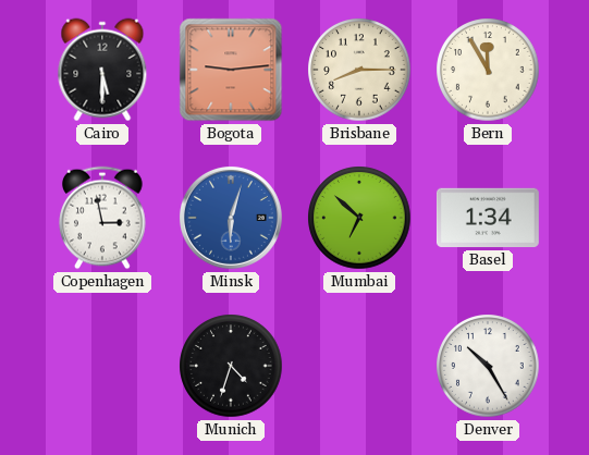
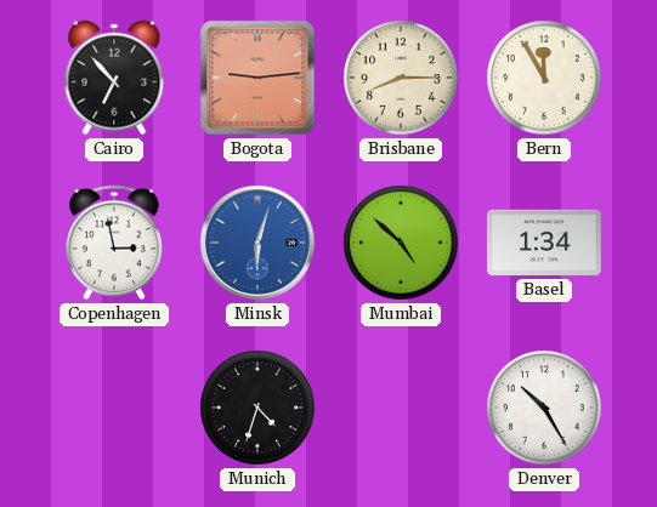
Cairo: 5:30 -> 6:53
Mumbai: 6:52 -> 4:52
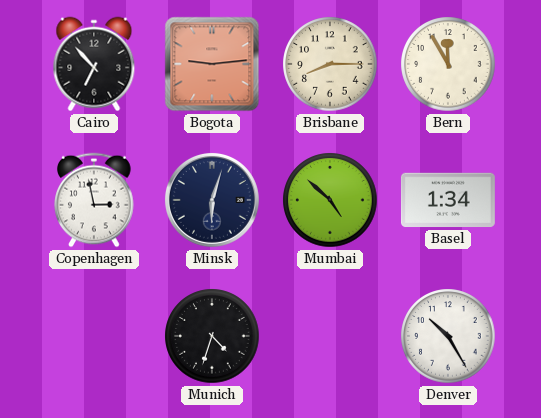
Minsk dial: blue -> navy
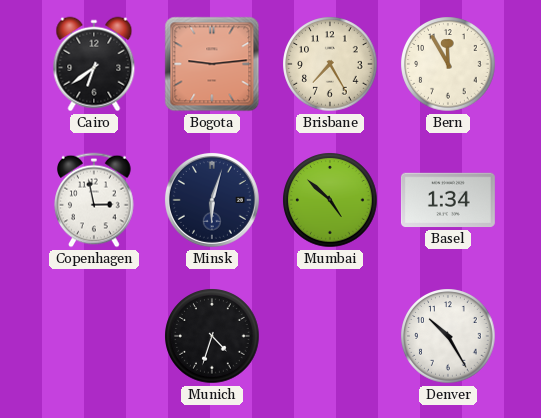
Cairo: 6:53 -> 6:39
Brisbane: 8:15 -> 7:25
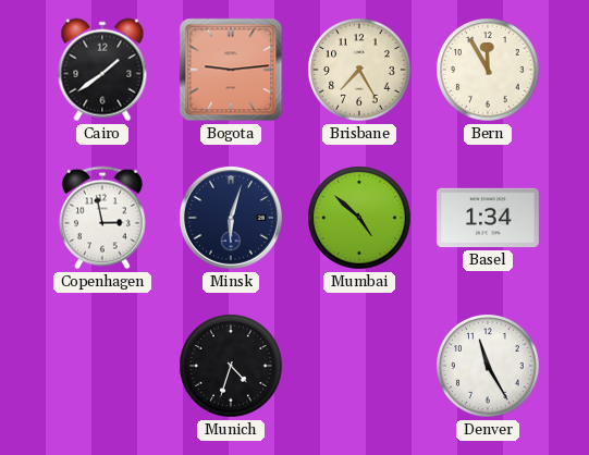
Cairo: 6:39 -> 1:39
Denver: 10:25 -> 11:25
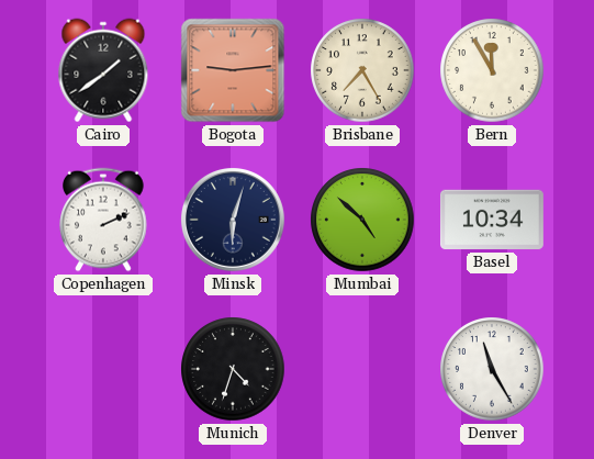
Copenhagen: 2:58 -> 2:11
Basel: 1:34 -> 10:34
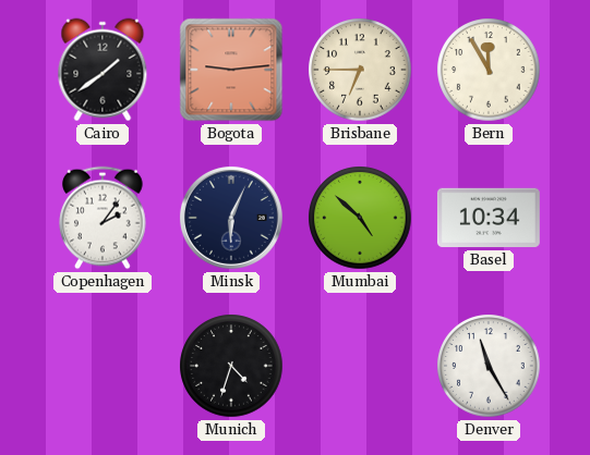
Brisbane: 7:25 -> 6:45
Copenhagen: 2:11 -> 2:06
Minsk: 6:03 -> 6:04
